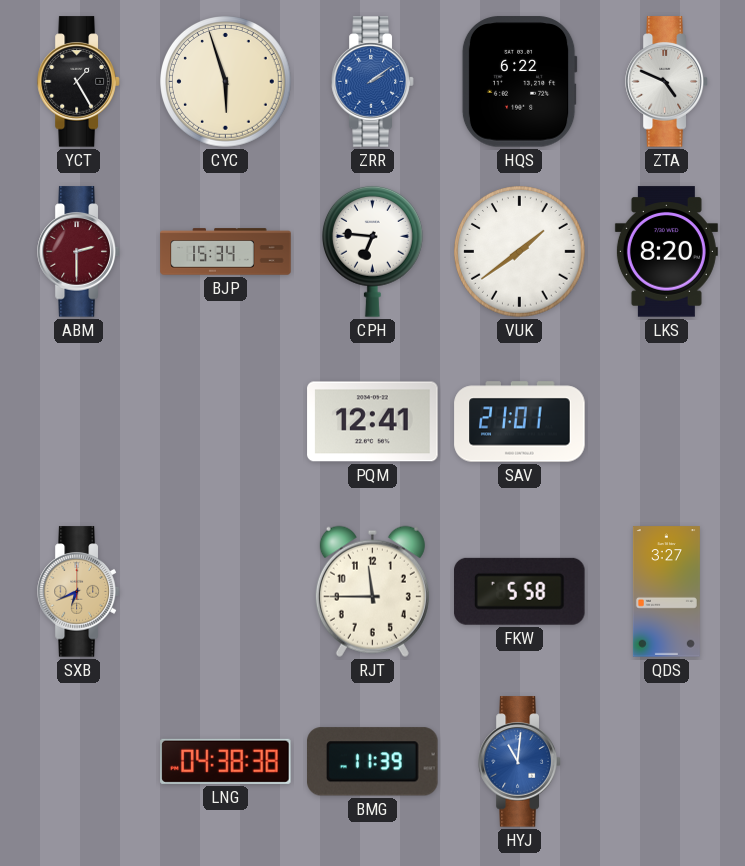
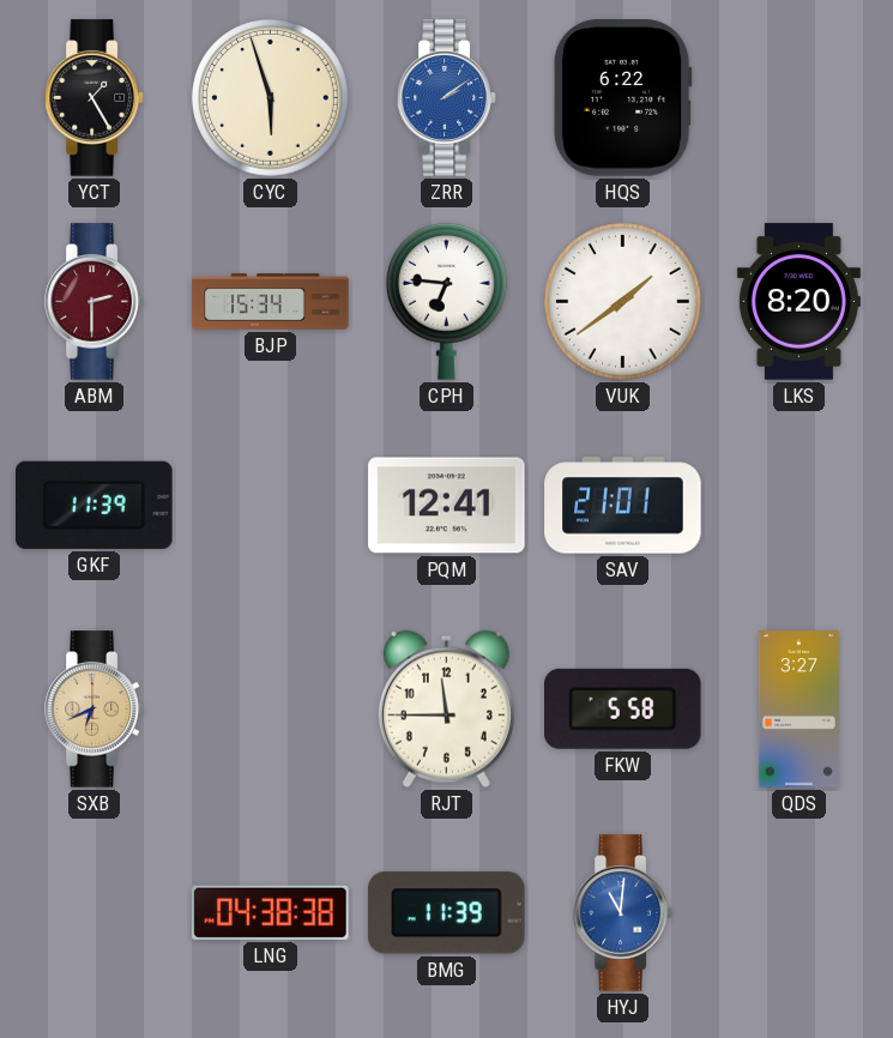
ZTA: 4:49 -> none
GKF: none -> 11:39
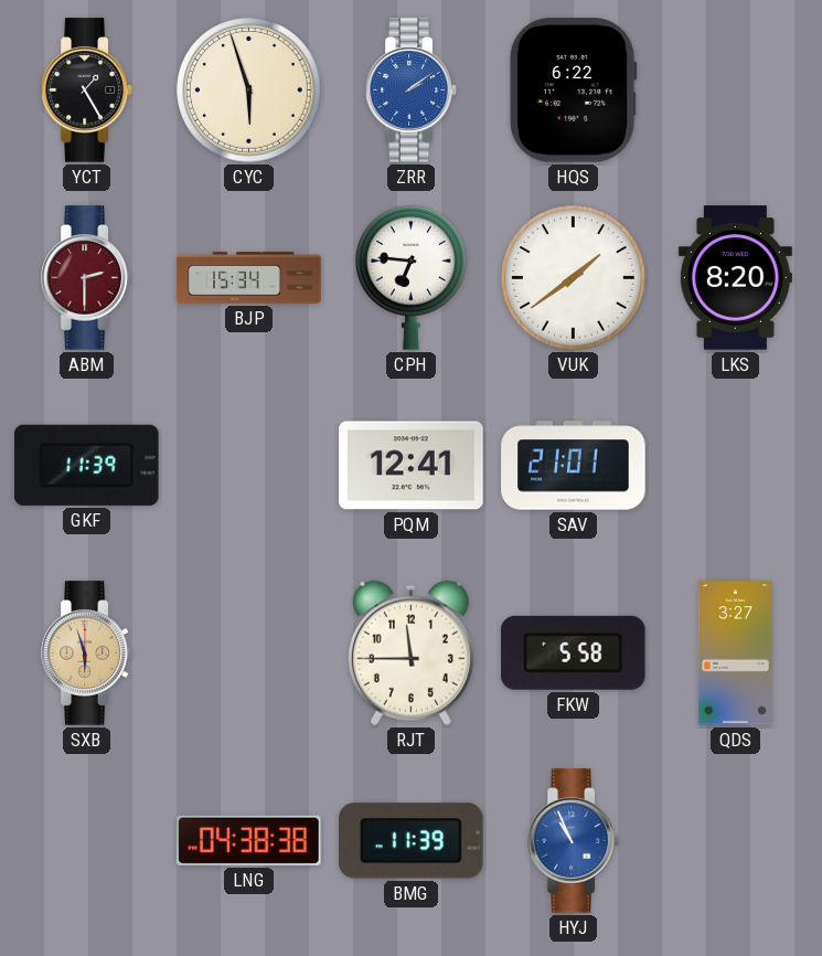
SXB: 6:41 -> 5:57
HYJ: 11:01 -> 10:56
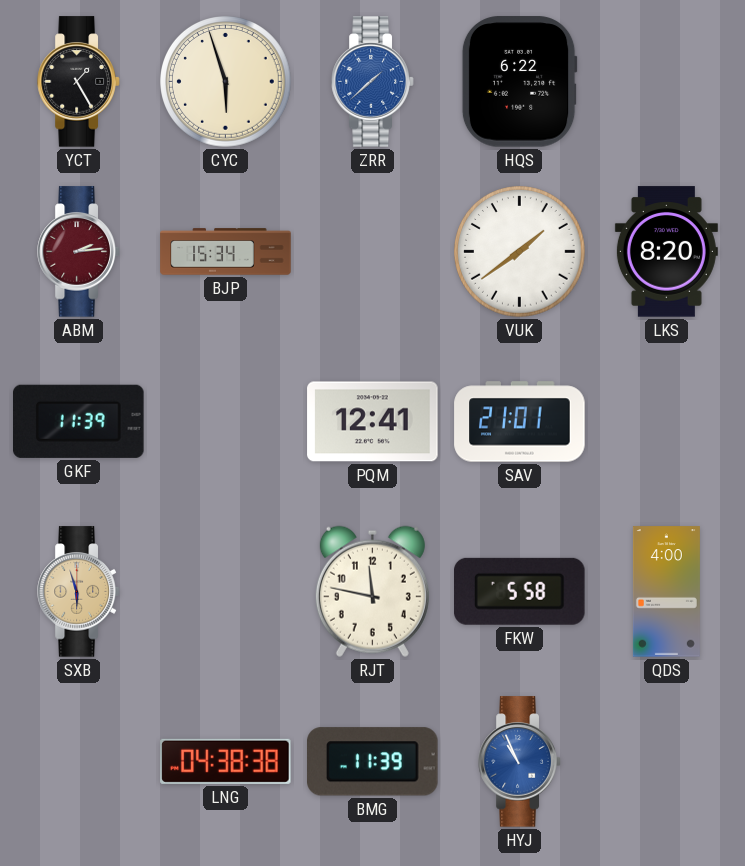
ZRR: 2:09 -> 1:38
ABM: 2:30 -> 2:14
CPH: 6:46 -> none
RJT: 11:45 -> 11:47
QDS: 3:27 -> 4:00
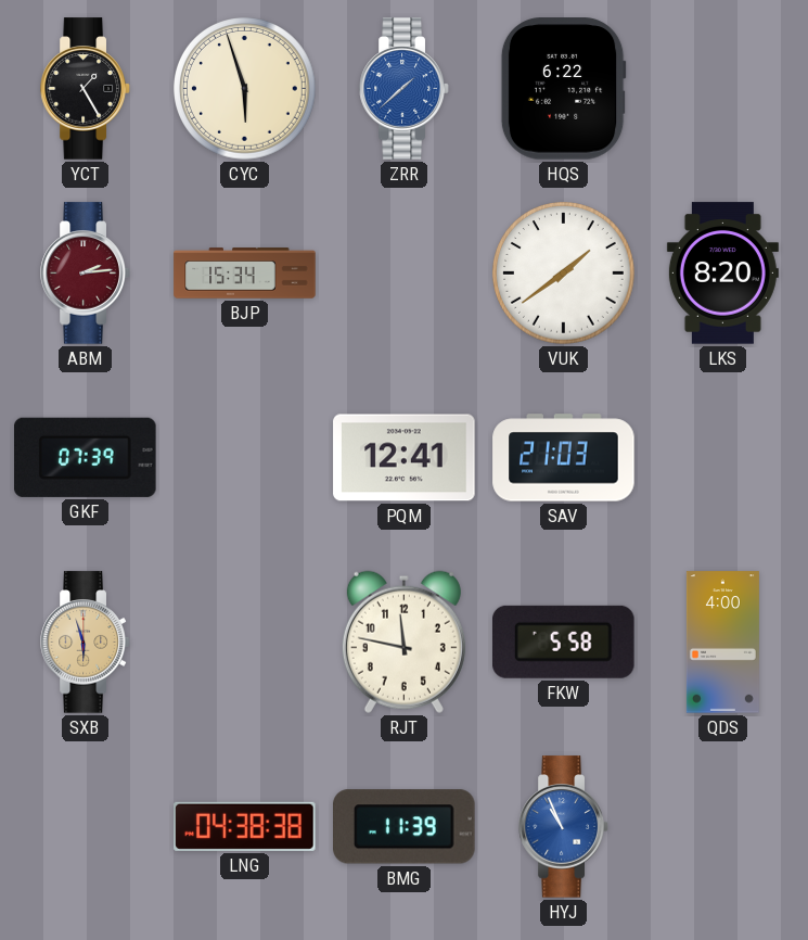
GKF: 11:39 -> 07:39
SAV: 21:01 -> 21:03
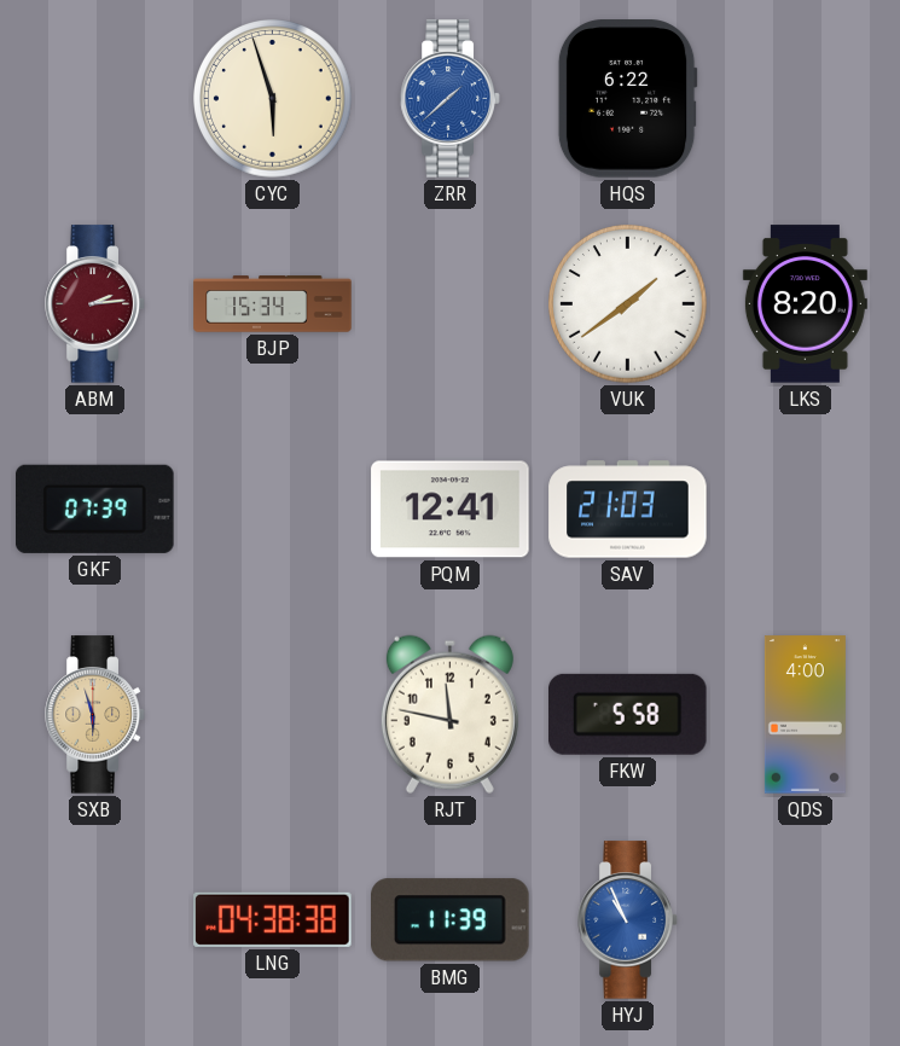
YCT: 1:25 -> none
